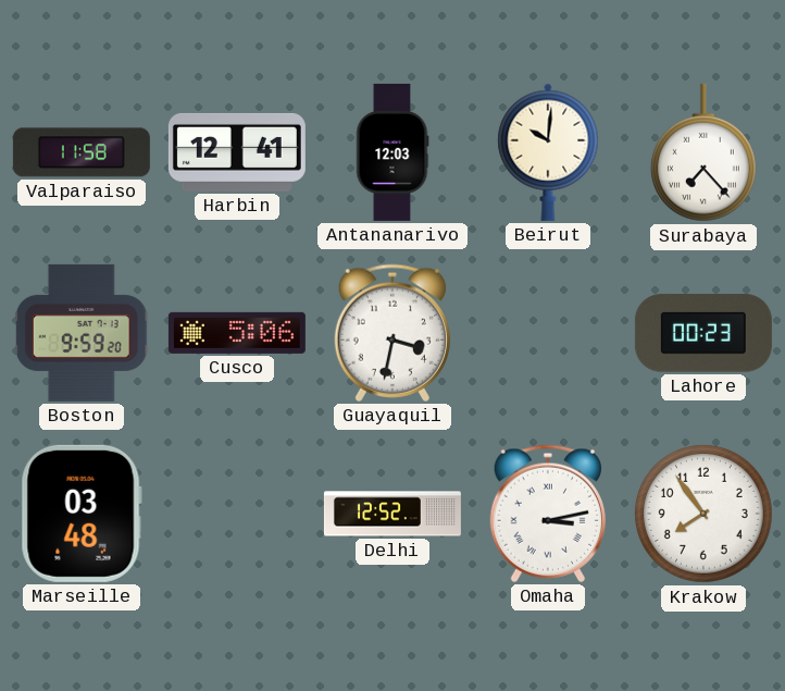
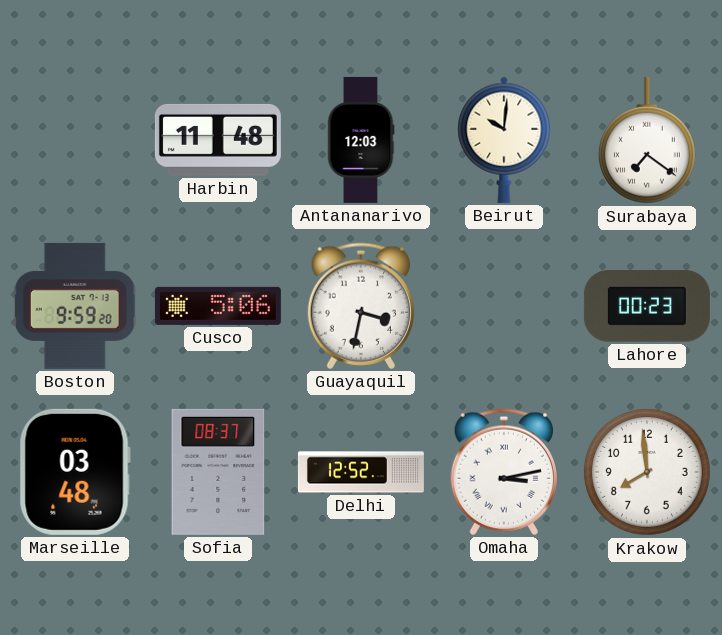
Valparaiso: 11:58 -> none
Harbin: 12:41 -> 11:48
Surabaya: 7:23 -> 7:21
Sofia: none -> 08:37
Krakow: 7:54 -> 7:59
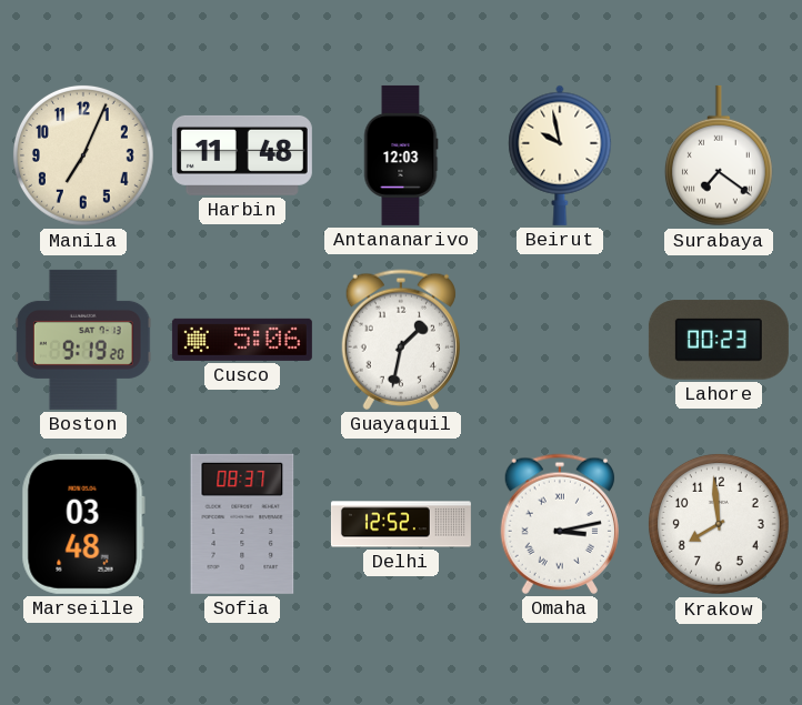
Manila: none -> 7:04
Beirut: 10:01 -> 9:58
Boston: 9:59 -> 9:19
Guayaquil: 3:32 -> 1:32
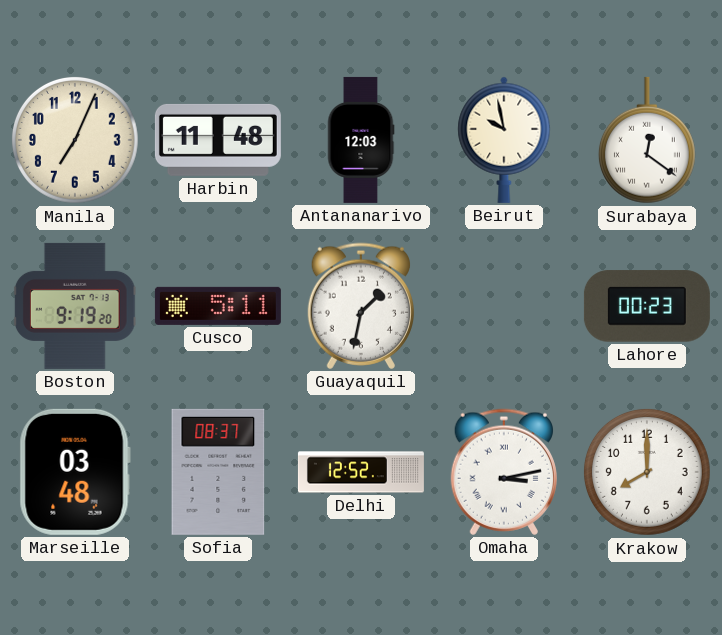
Surabaya: 7:21 -> 12:21
Cusco: 5:06 -> 5:11
Krakow: 7:59 -> 8:00
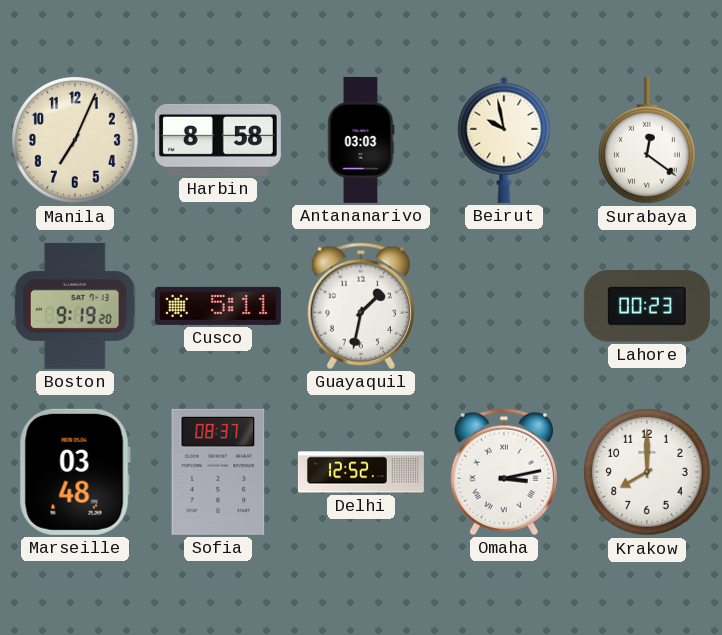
Harbin: 11:48 -> 8:58
Antananarivo: 12:03 -> 03:03
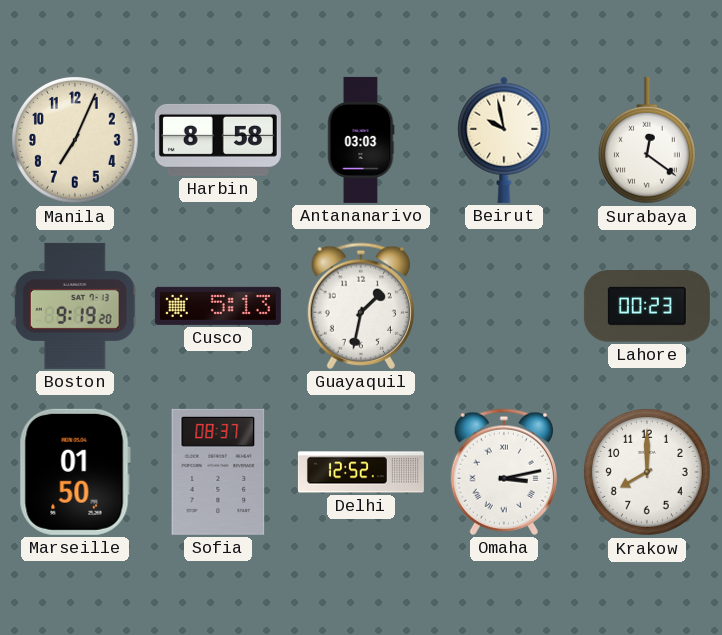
Cusco: 5:11 -> 5:13
Marseille: 03:48 -> 01:50
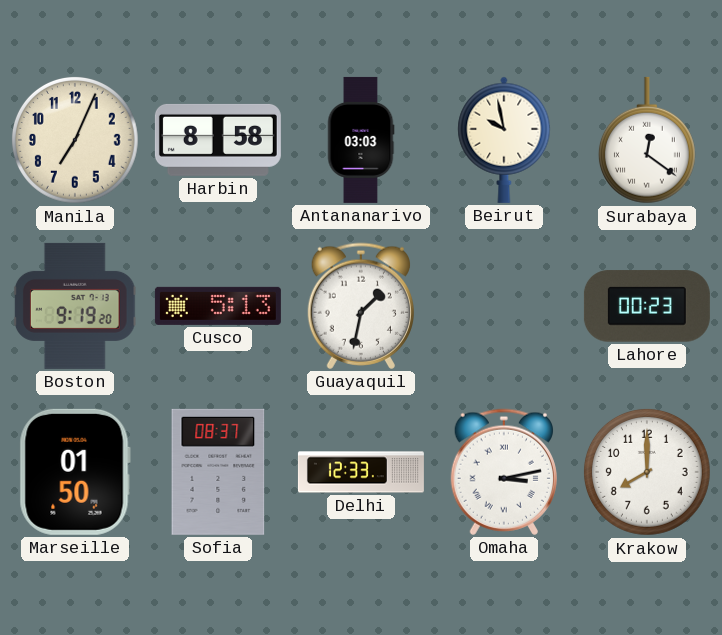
Delhi: 12:52 -> 12:33
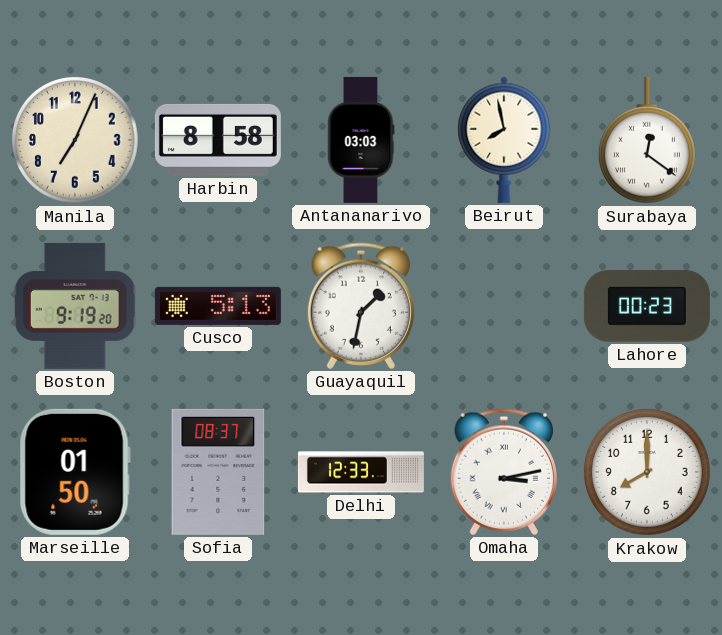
Beirut: 9:58 -> 7:58
